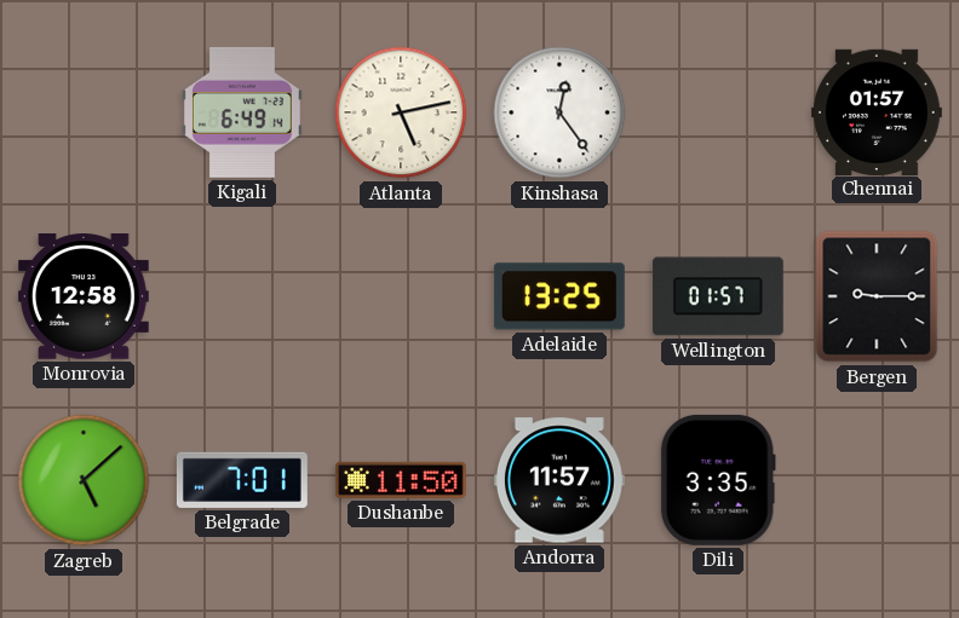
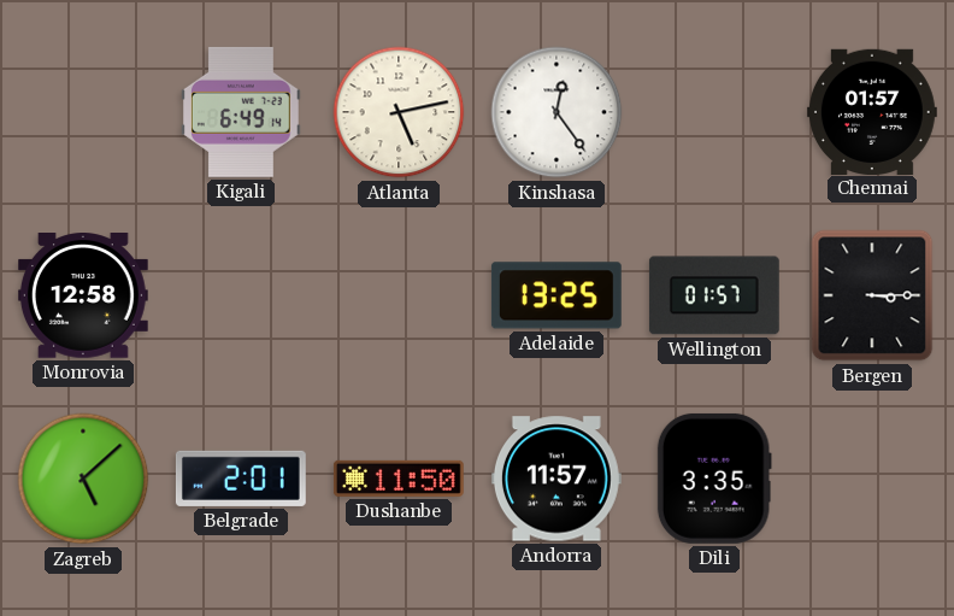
Bergen: 9:15 -> 3:15
Belgrade: 7:01 -> 2:01
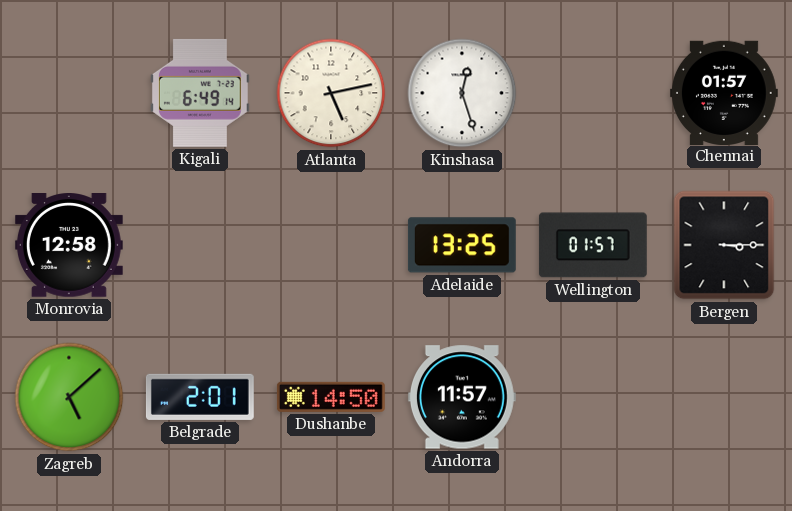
Kinshasa: 12:24 -> 12:27
Dushanbe: 11:50 -> 14:50
Dili: 3:35 -> none
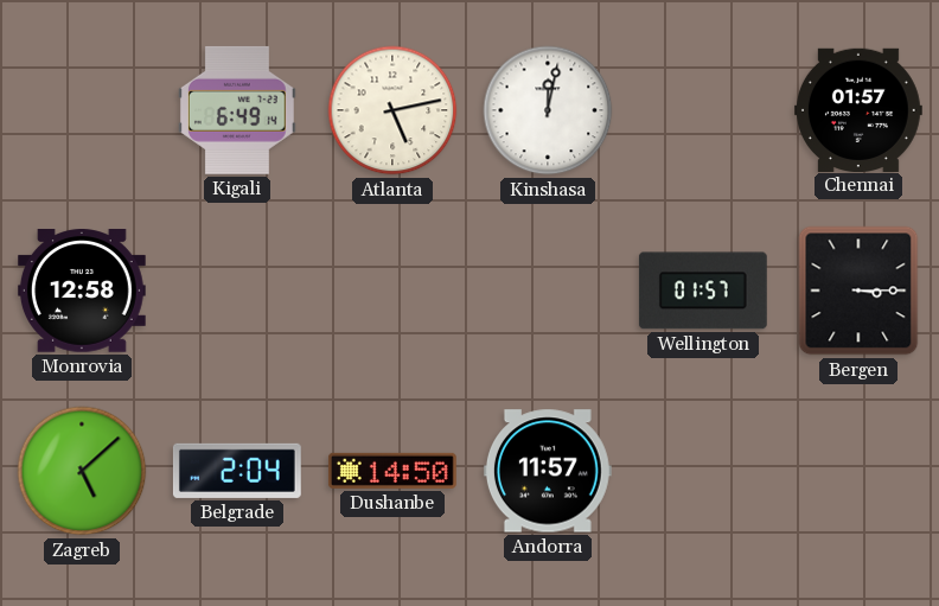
Kinshasa: 12:27 -> 12:02
Adelaide: 13:25 -> none
Belgrade: 2:01 -> 2:04
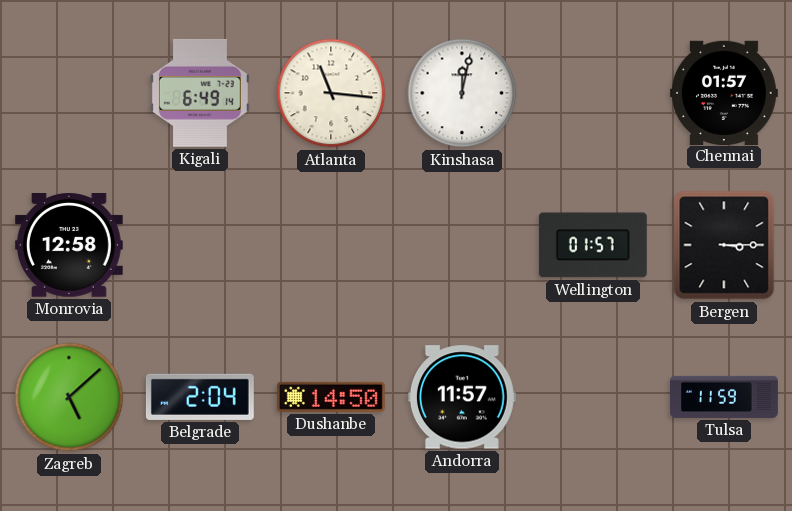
Atlanta: 5:13 -> 11:16
Tulsa: none -> 11:59
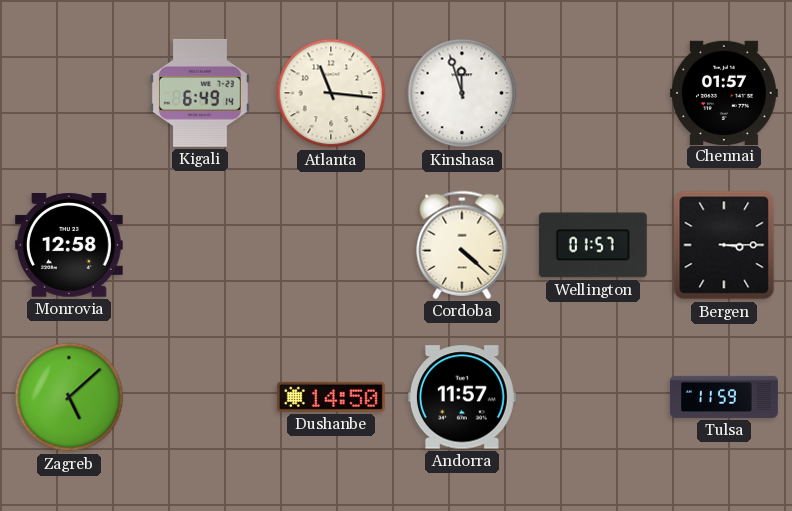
Kinshasa: 12:02 -> 11:57
Cordoba: none -> 4:22
Belgrade: 2:04 -> none
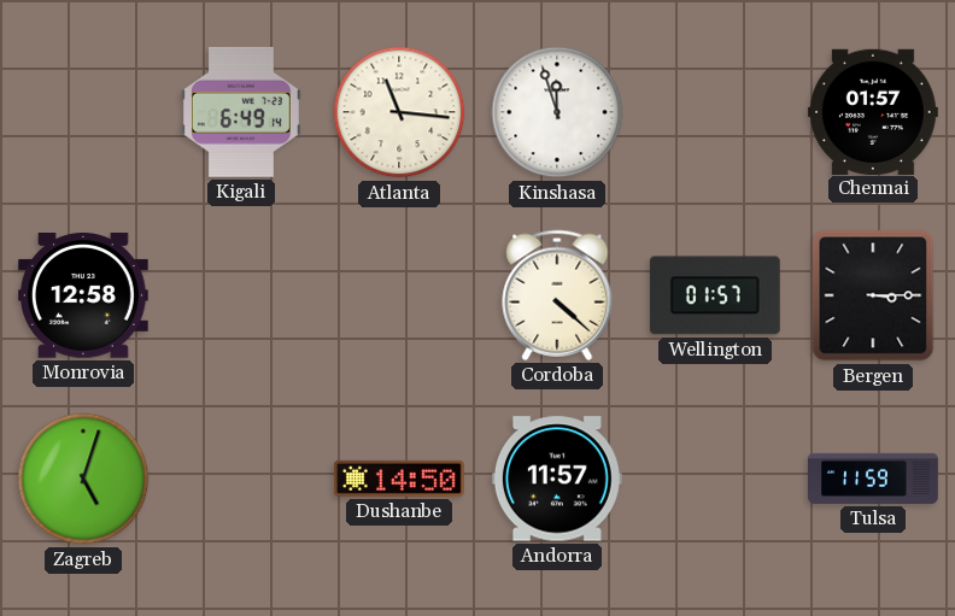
Zagreb: 5:08 -> 5:03
